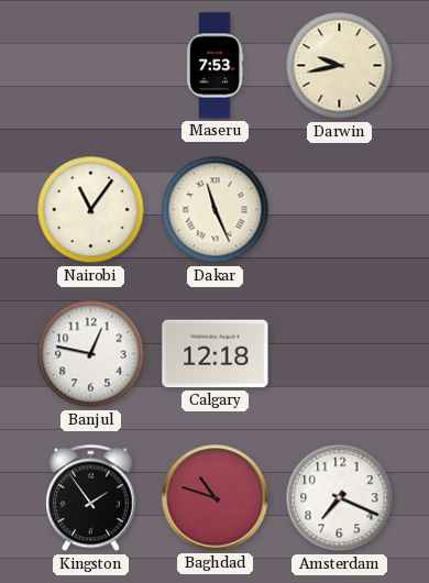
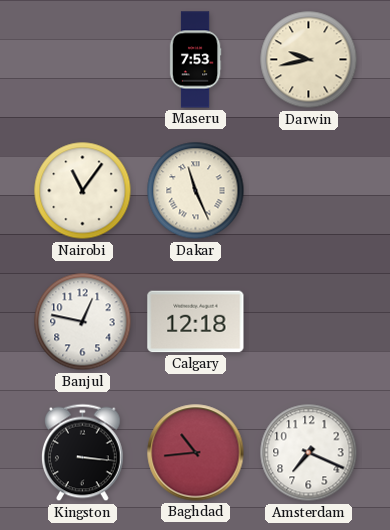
Kingston: 1:54 -> 3:16
Baghdad: 10:48 -> 10:44
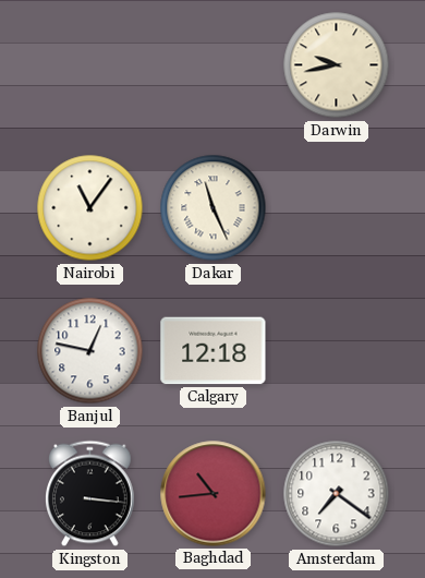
Maseru: 7:53 -> none
Amsterdam: 7:19 -> 7:21
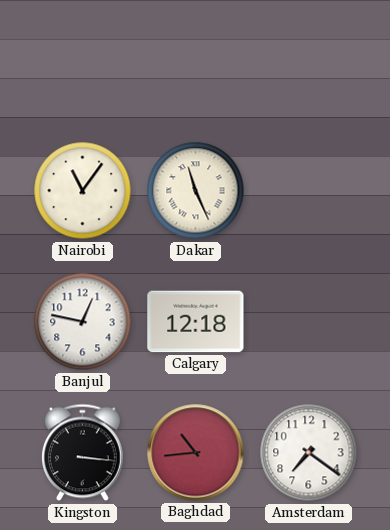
Darwin: 9:43 -> none
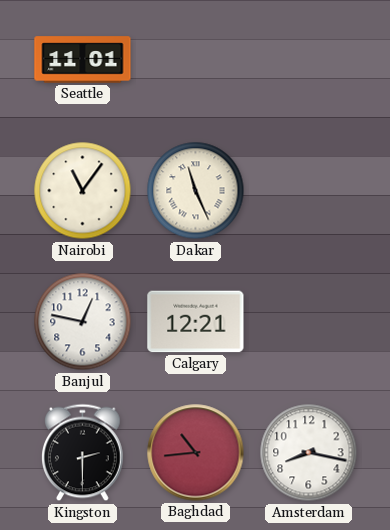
Seattle: none -> 11:01
Calgary: 12:18 -> 12:21
Kingston: 3:16 -> 2:30
Amsterdam: 7:21 -> 8:17
